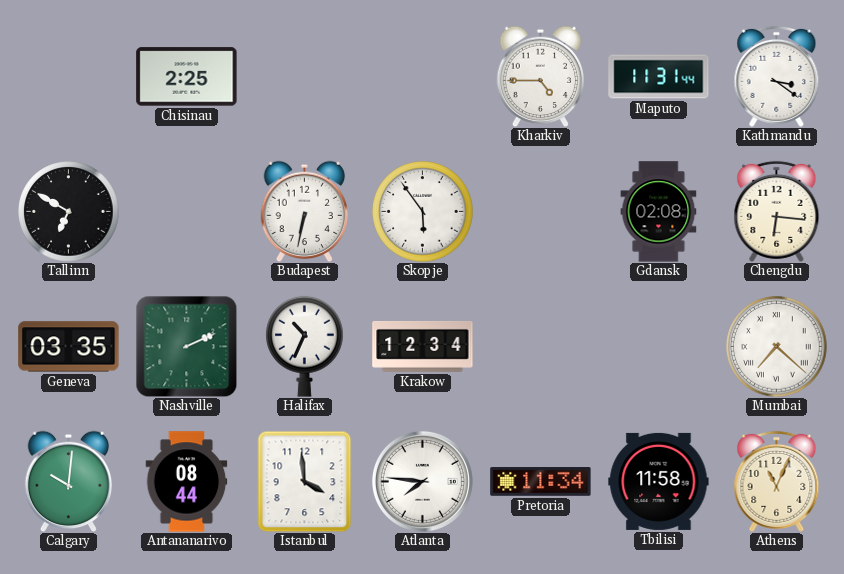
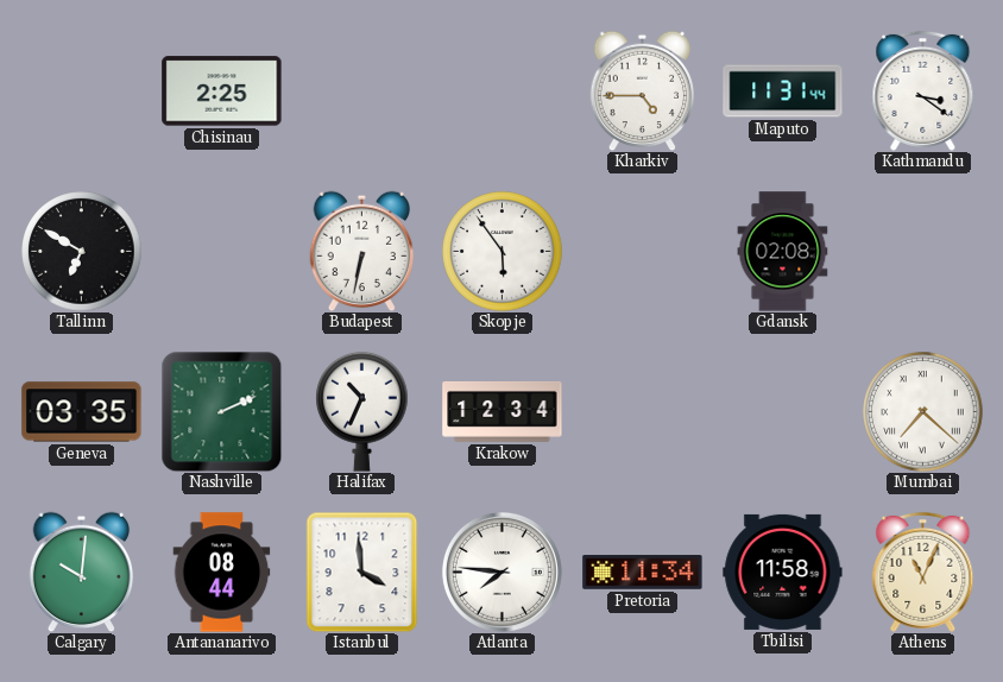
Chengdu: 6:16 -> none
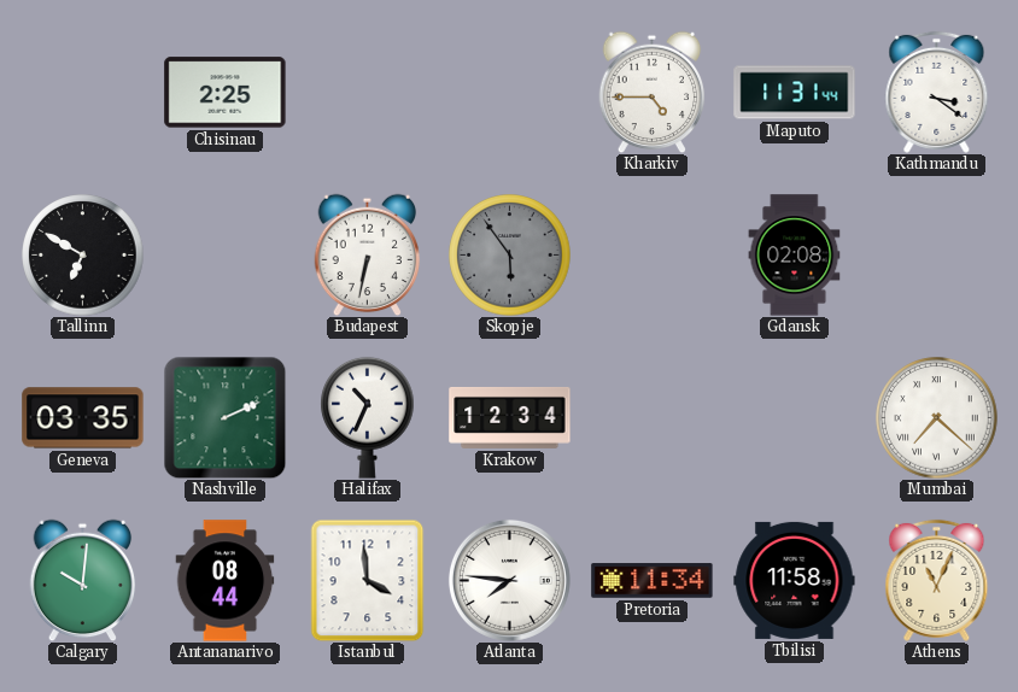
Skopje dial: white -> grey
